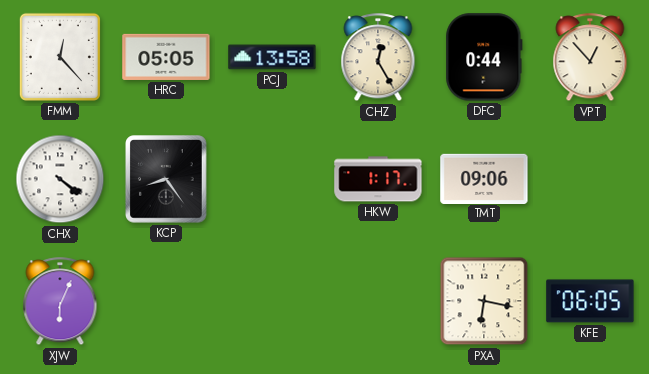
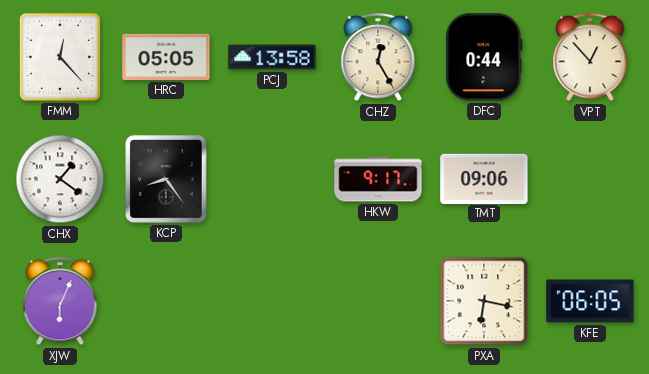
CHX: 4:21 -> 1:21
HKW: 1:17 -> 9:17
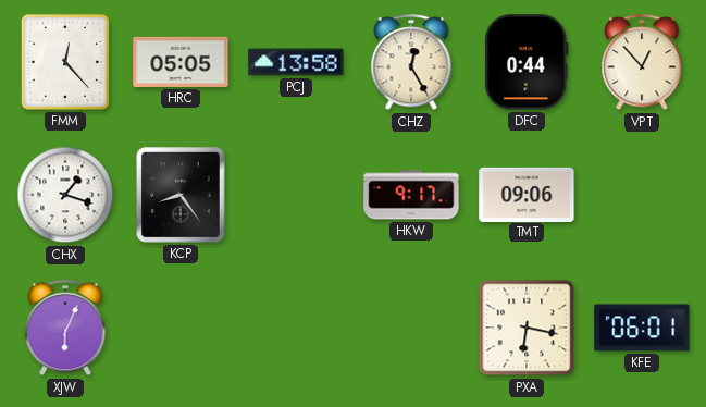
CHX: 1:21 -> 1:18
KFE: 06:05 -> 06:01
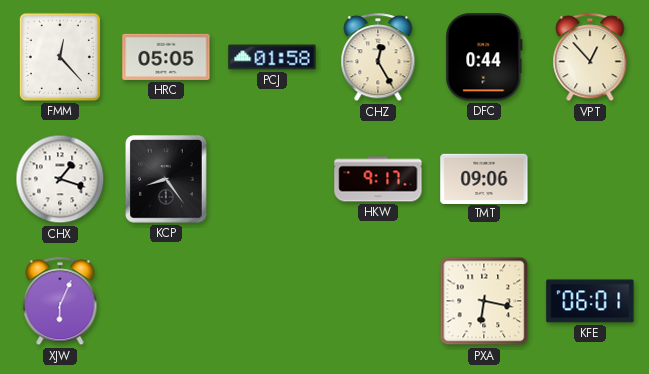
PCJ: 13:58 -> 01:58
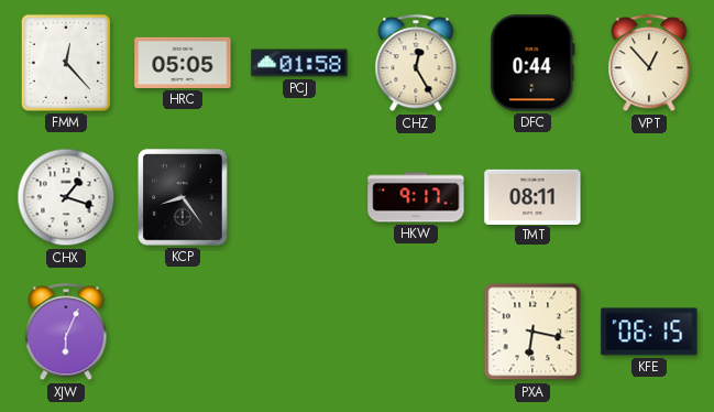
TMT: 09:06 -> 08:11
KFE: 06:01 -> 06:15
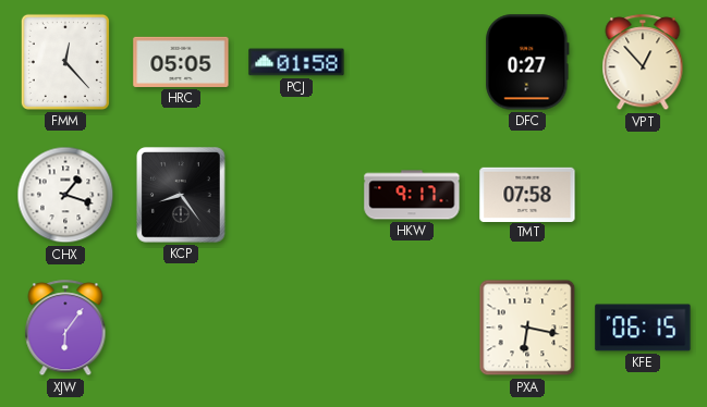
CHZ: 12:25 -> none
DFC: 0:44 -> 0:27
TMT: 08:11 -> 07:58
XJW: 6:04 -> 6:06
